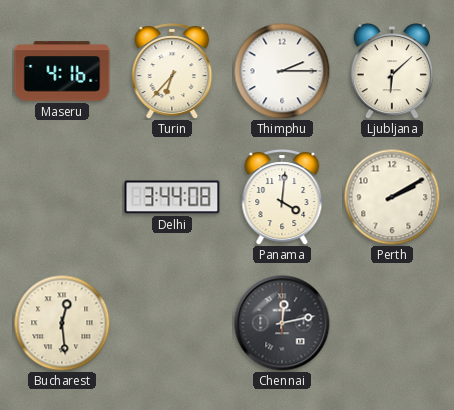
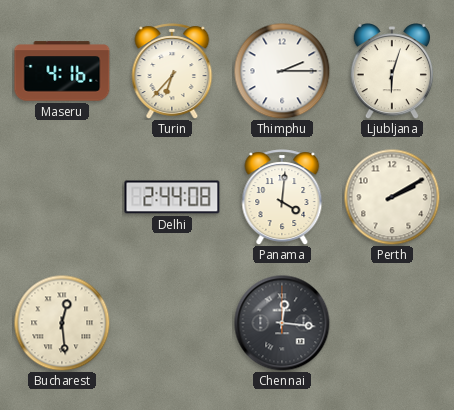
Ljubljana: 6:08 -> 6:03
Delhi: 3:44 -> 2:44
Chennai: 12:13 -> 12:16
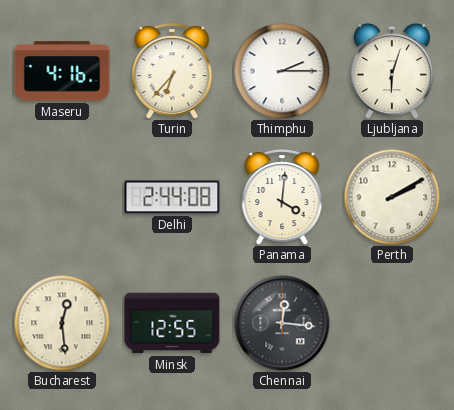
Minsk: none -> 12:55
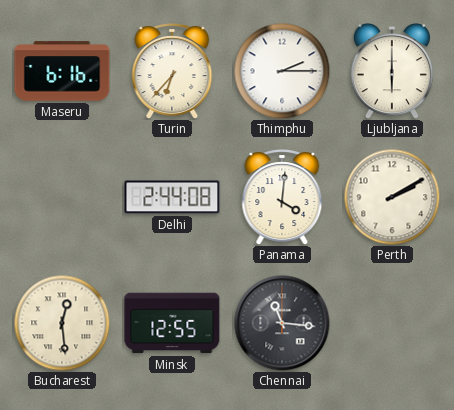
Maseru: 4:16 -> 6:16
Ljubljana: 6:03 -> 6:00
Chennai: 12:16 -> 11:16
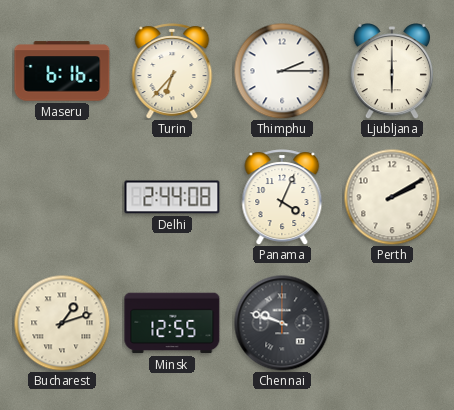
Panama: 4:01 -> 4:04
Bucharest: 12:29 -> 1:12
Chennai: 11:16 -> 9:48
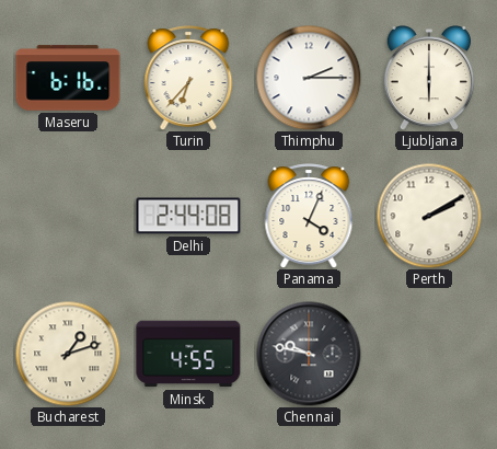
Minsk: 12:55 -> 4:55
Chennai: 9:48 -> 9:47
